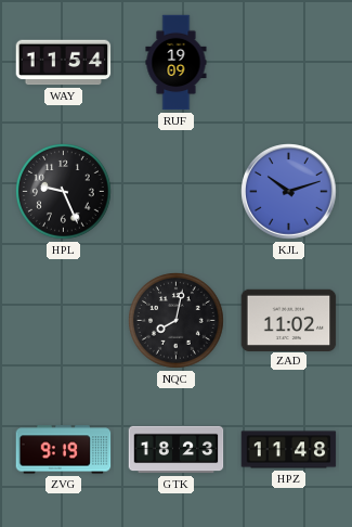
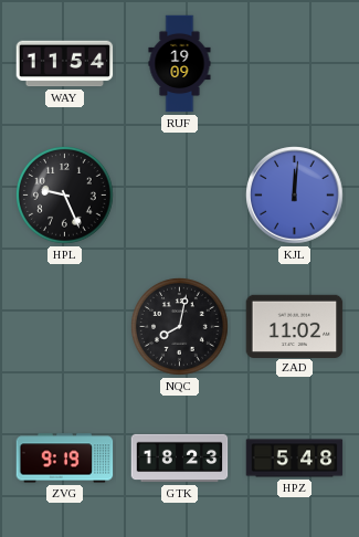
KJL: 10:12 -> 12:01
HPZ: 11:48 -> 5:48
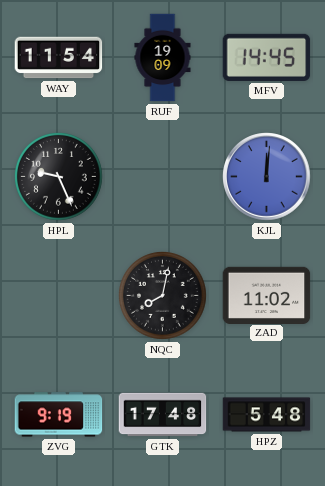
MFV: none -> 14:45
GTK: 18:23 -> 17:48
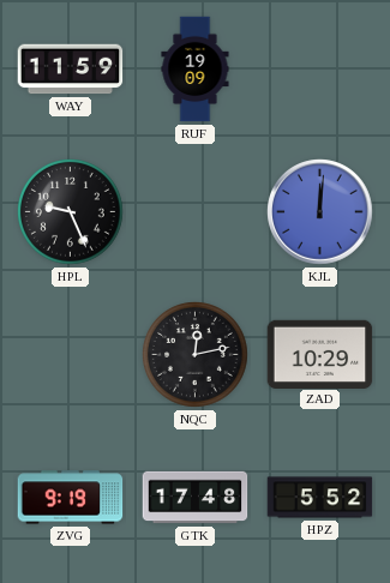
WAY: 11:54 -> 11:59
MFV: 14:45 -> none
NQC: 8:02 -> 12:13
ZAD: 11:02 -> 10:29
HPZ: 5:48 -> 5:52
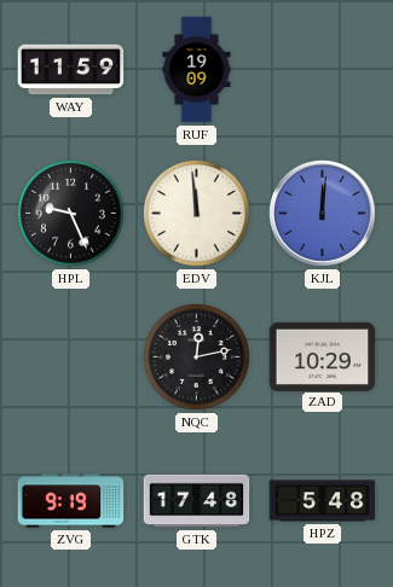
EDV: none -> 11:59
HPZ: 5:52 -> 5:48
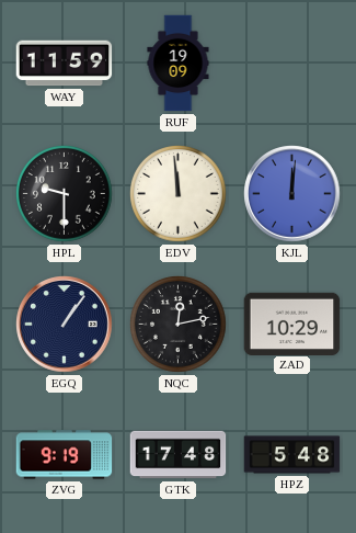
HPL: 9:26 -> 9:30
EGQ: none -> 1:06
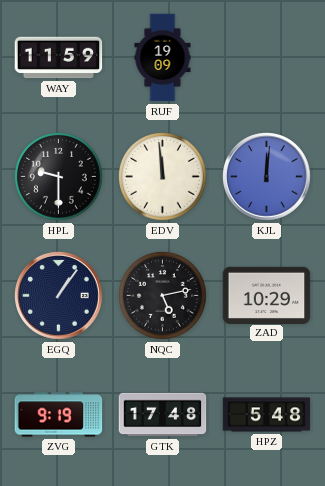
NQC: 12:13 -> 5:13
